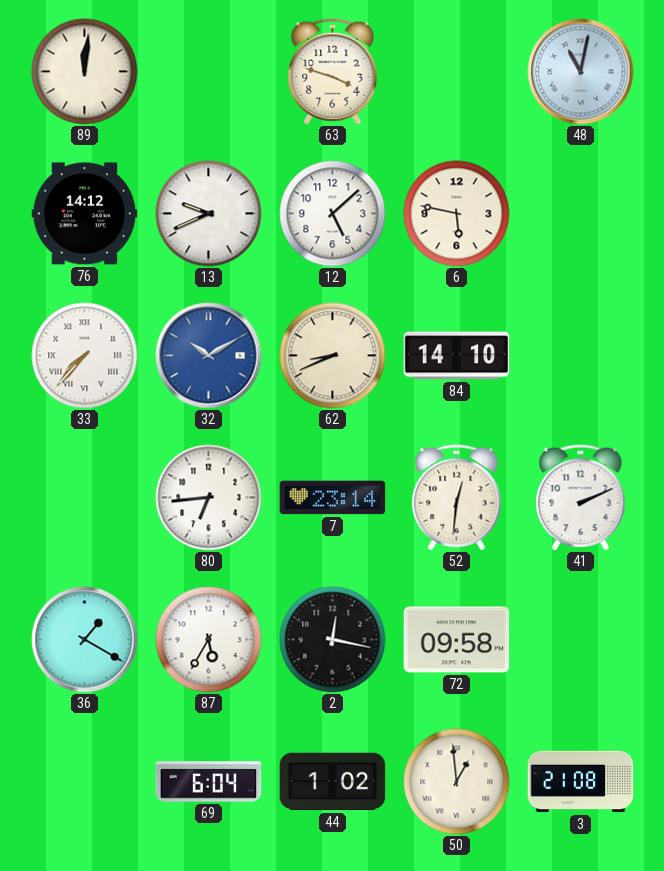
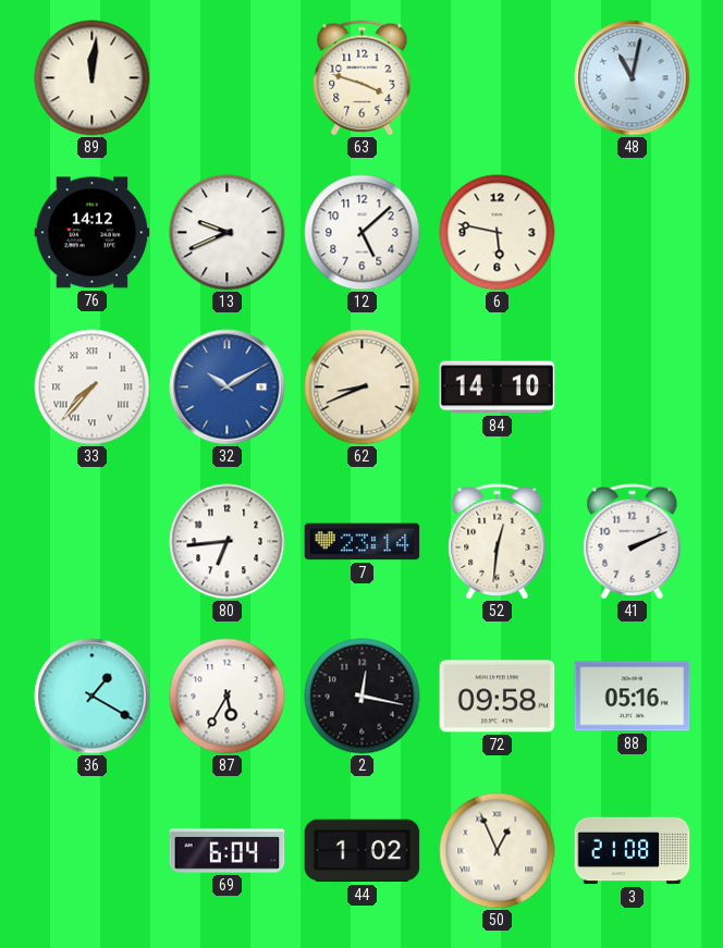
88: none -> 05:16
50: 12:59 -> 12:56
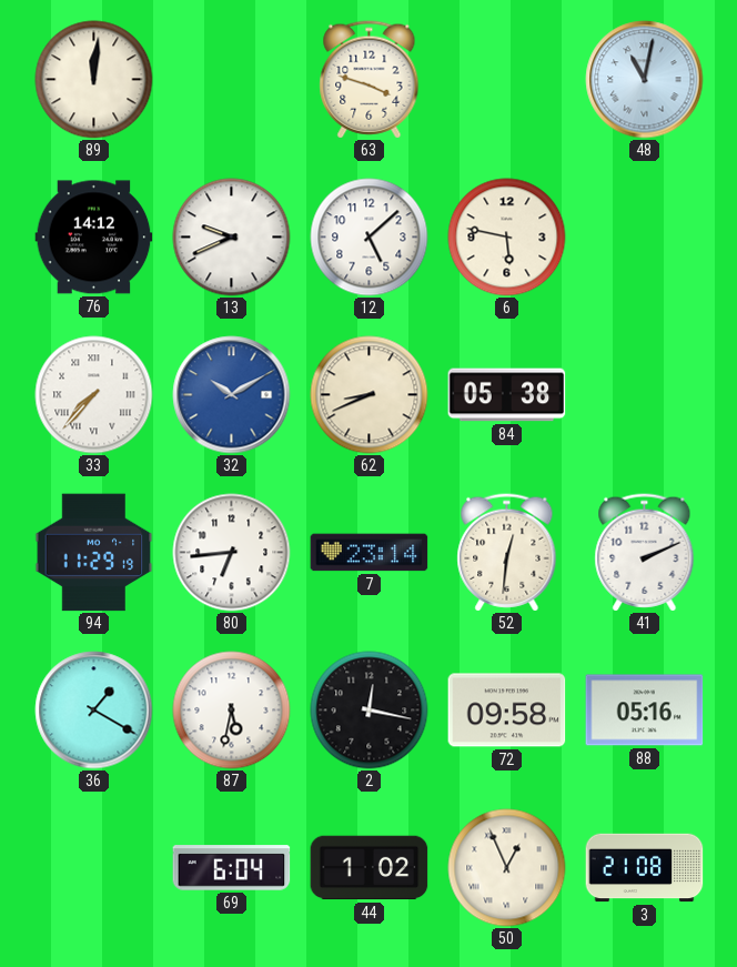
84: 14:10 -> 05:38
94: none -> 11:29
87: 5:35 -> 5:32
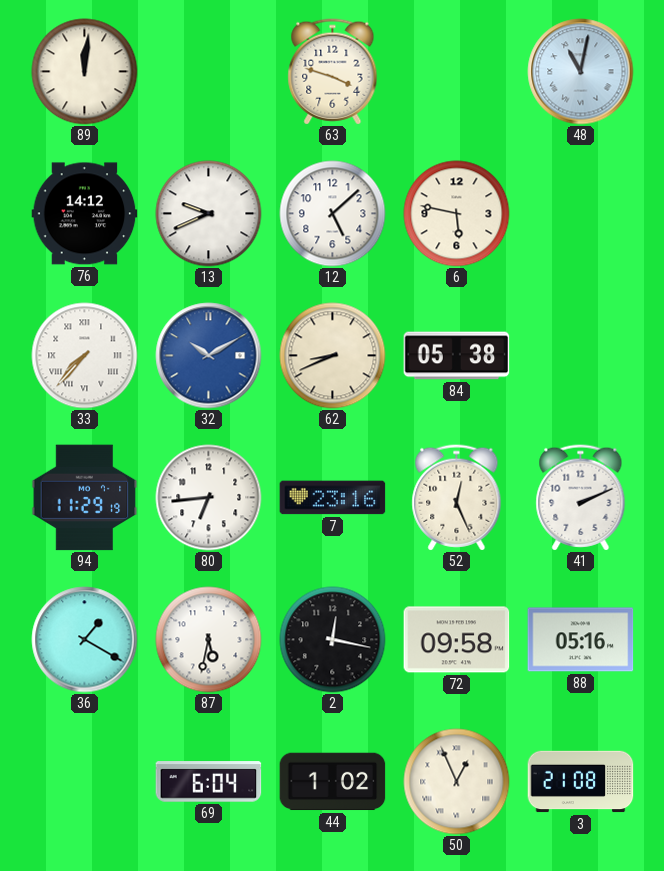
7: 23:14 -> 23:16
52: 12:31 -> 12:26
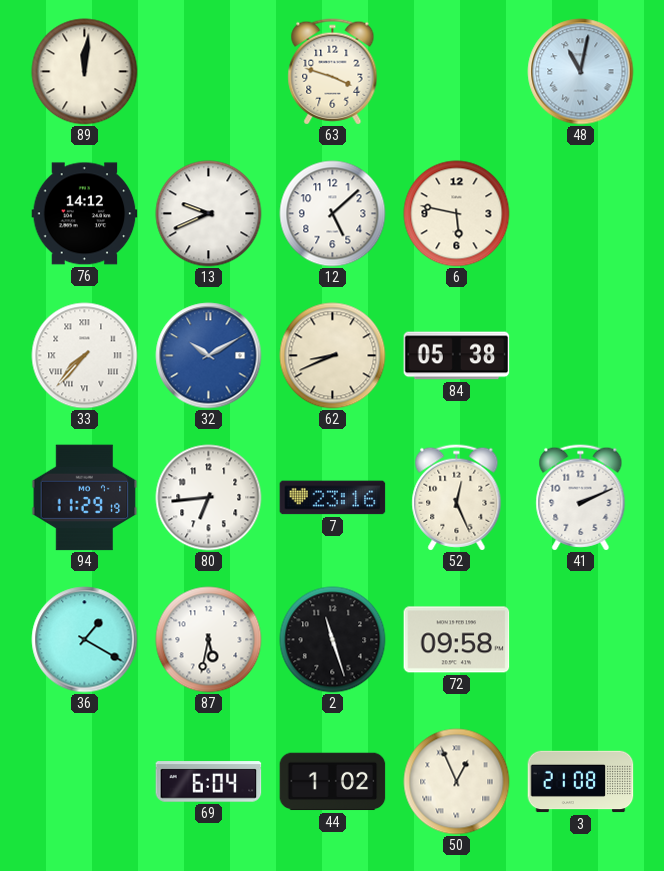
2: 12:17 -> 11:27
88: 05:16 -> none
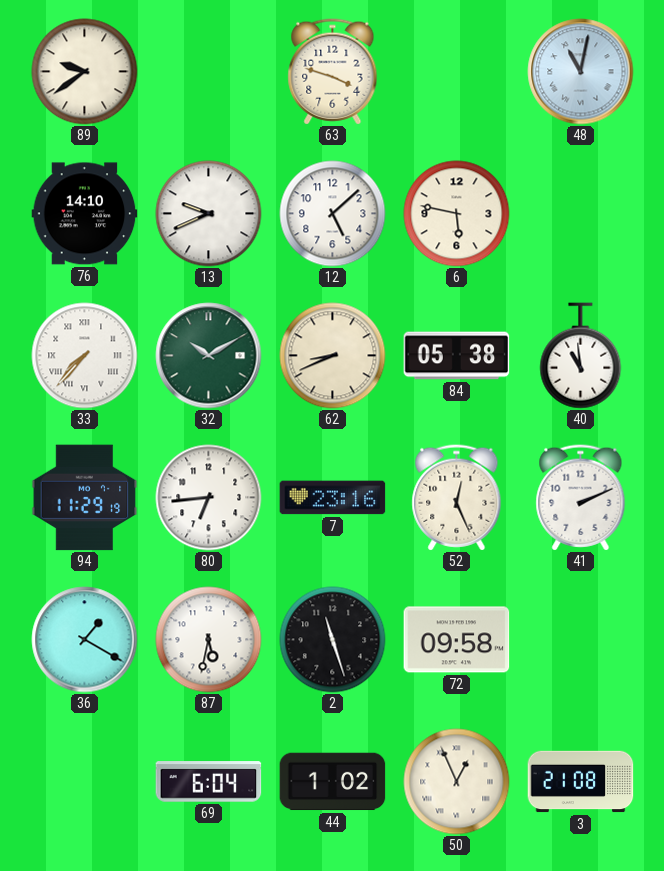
89: 12:01 -> 9:39
76: 14:12 -> 14:10
32 dial: blue -> green
40: none -> 10:59
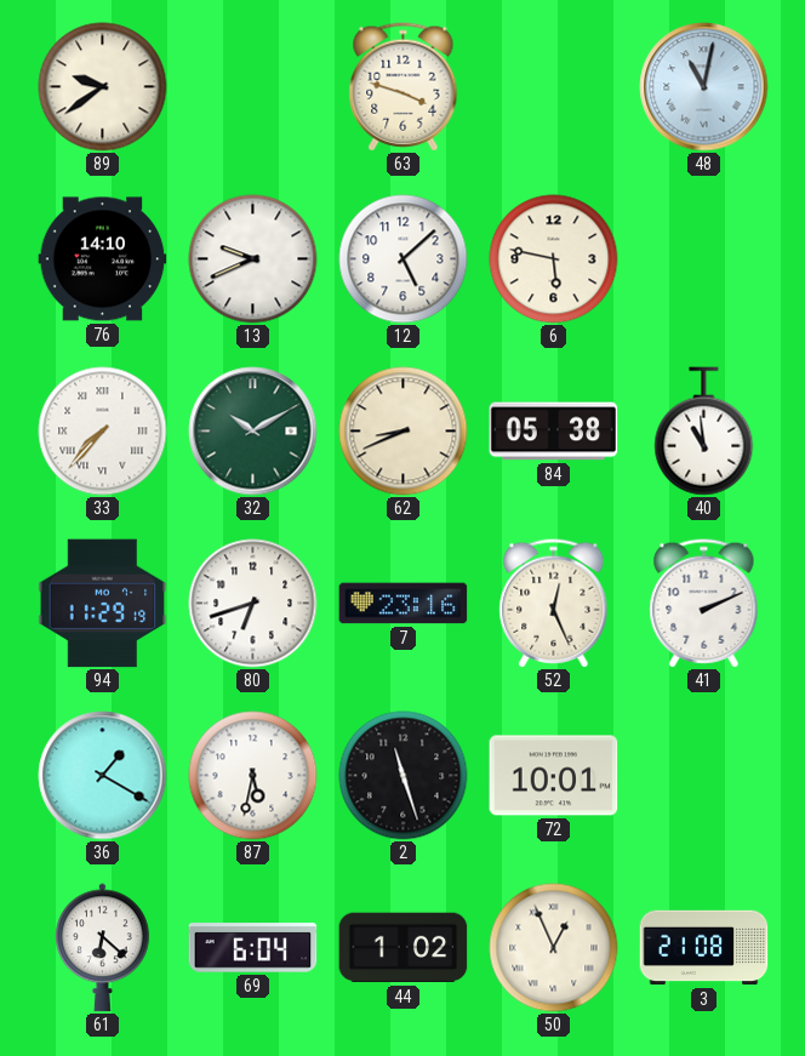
80: 6:44 -> 6:42
72: 09:58 -> 10:01
61: none -> 6:22
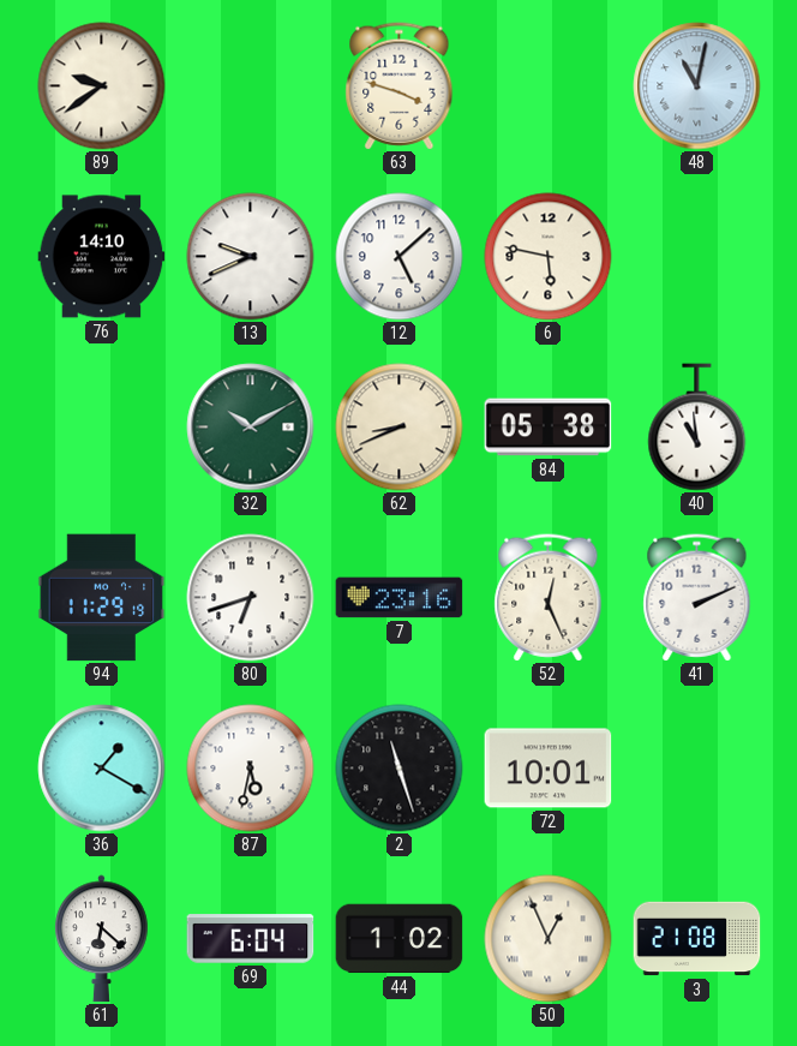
33: 7:37 -> none
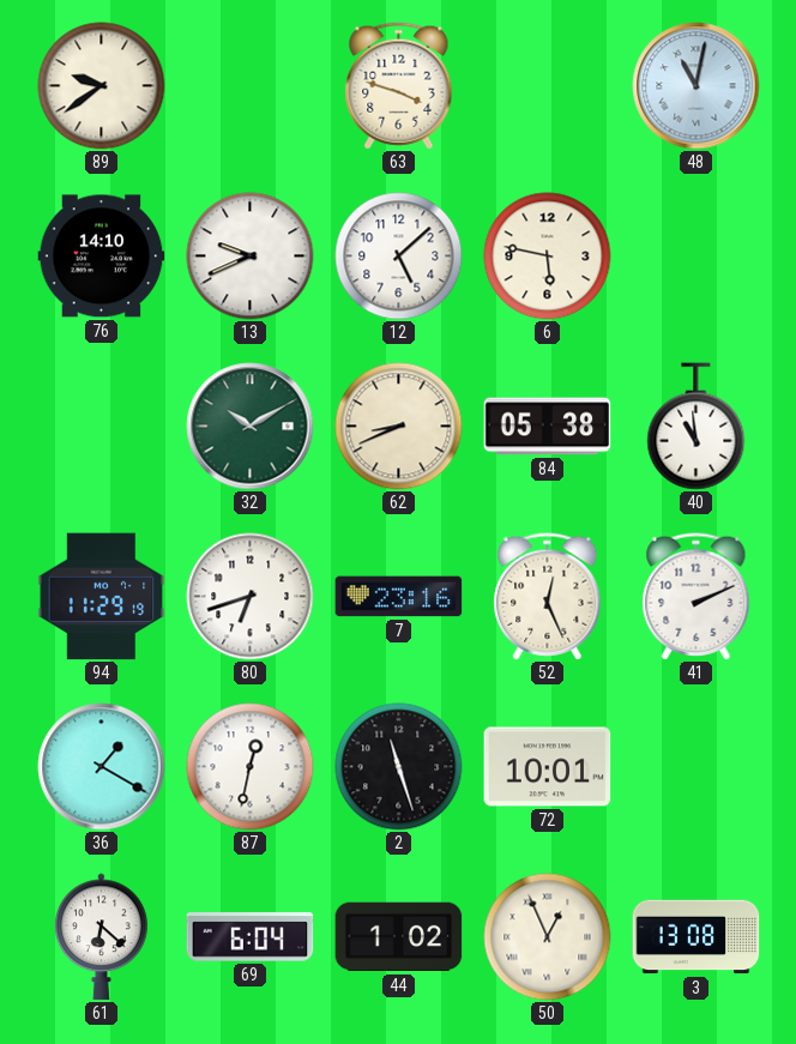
87: 5:32 -> 12:32
3: 21:08 -> 13:08
